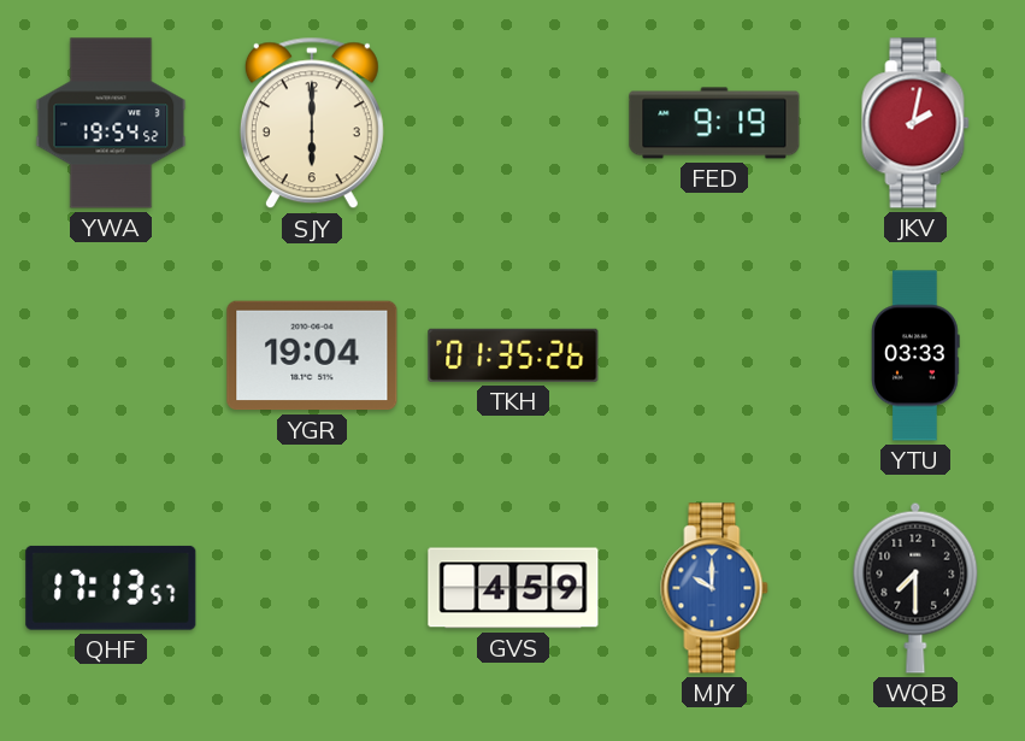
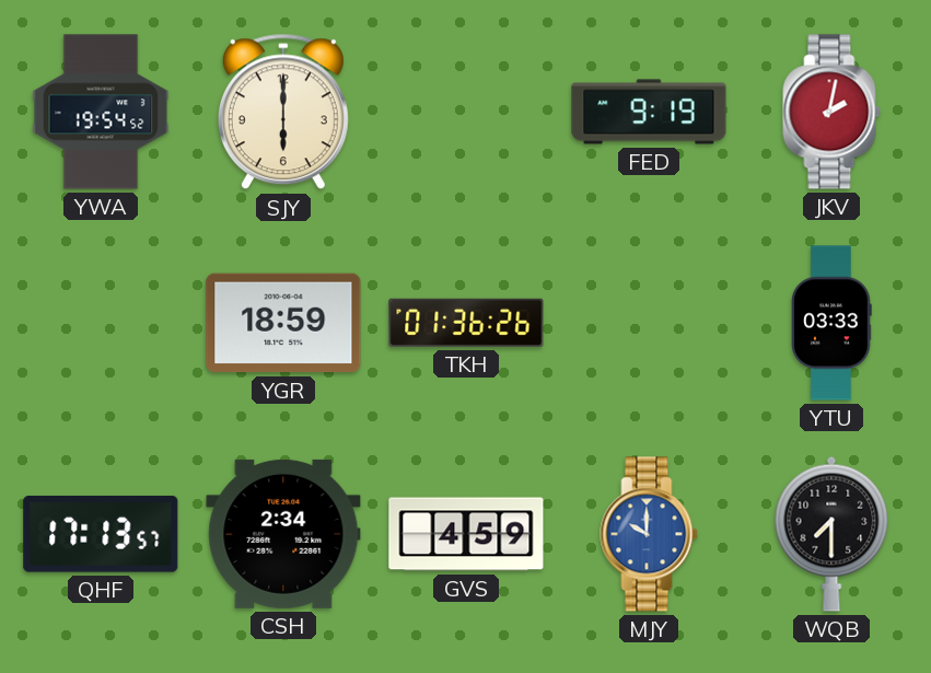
YGR: 19:04 -> 18:59
TKH: 01:35 -> 01:36
CSH: none -> 2:34
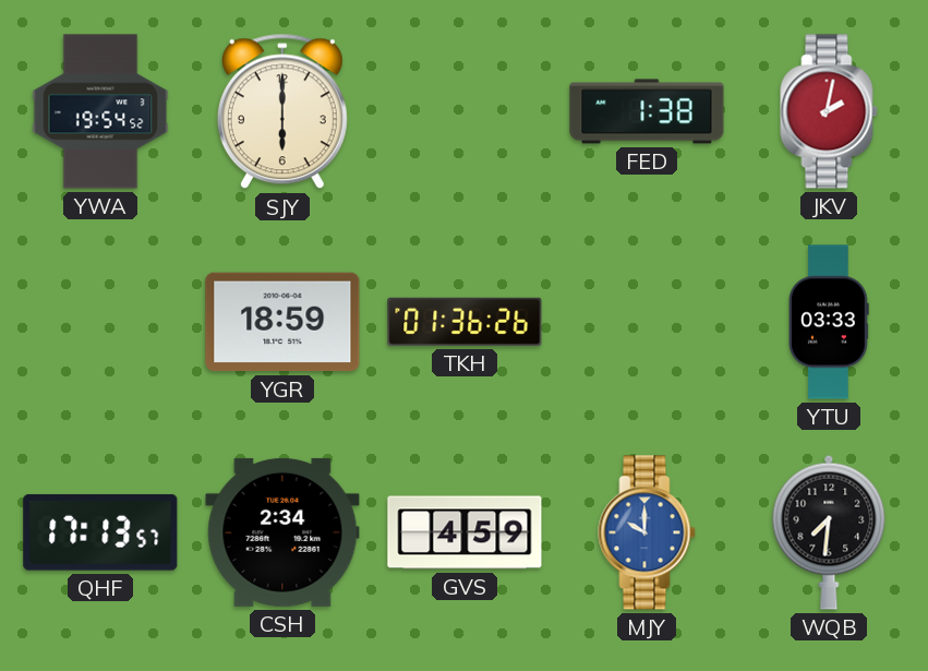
FED: 9:19 -> 1:38
WQB: 7:30 -> 7:31
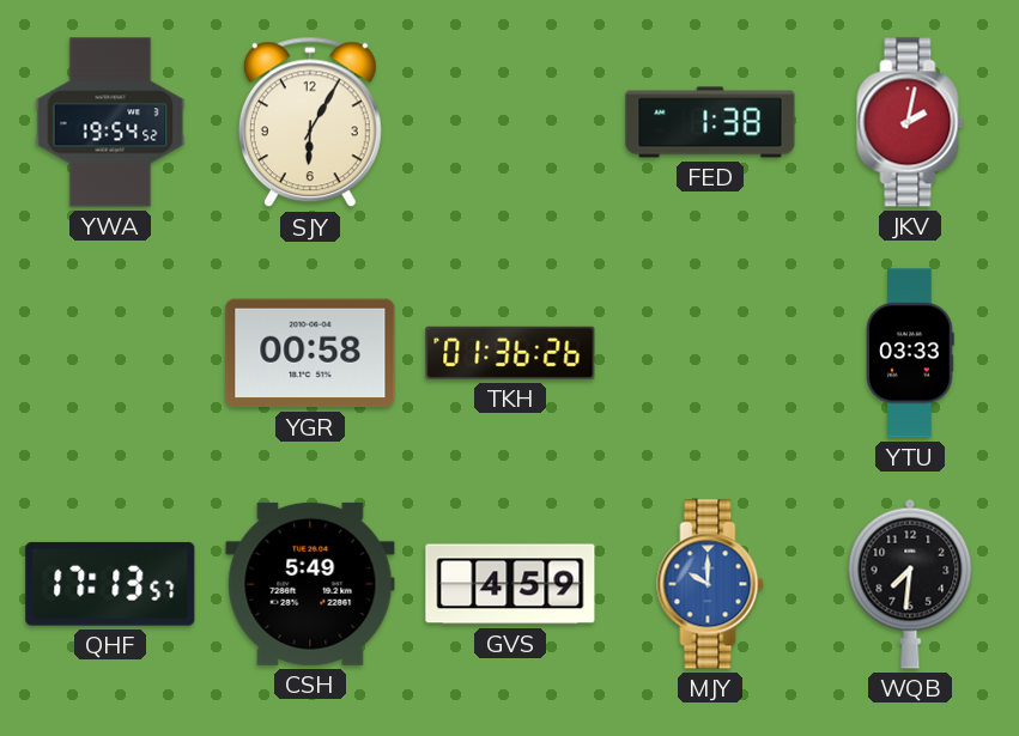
SJY: 6:00 -> 6:05
YGR: 18:59 -> 00:58
CSH: 2:34 -> 5:49
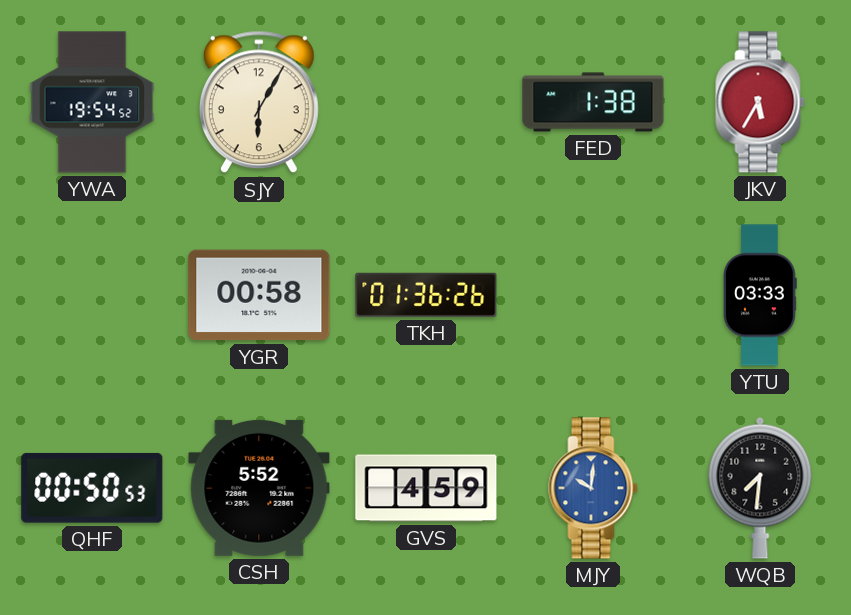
JKV: 2:02 -> 5:35
QHF: 17:13 -> 00:50
CSH: 5:49 -> 5:52
MJY: 10:00 -> 10:01
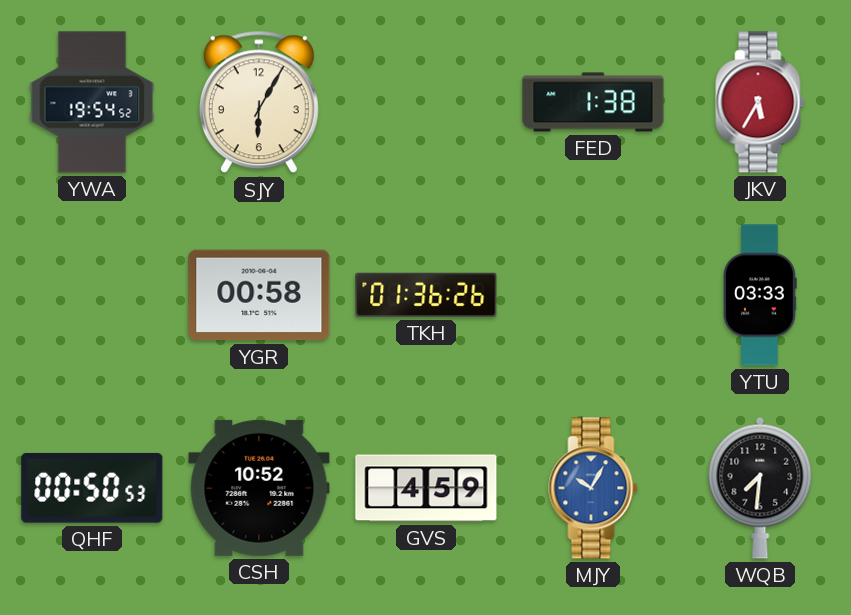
CSH: 5:52 -> 10:52
MJY: 10:01 -> 10:05
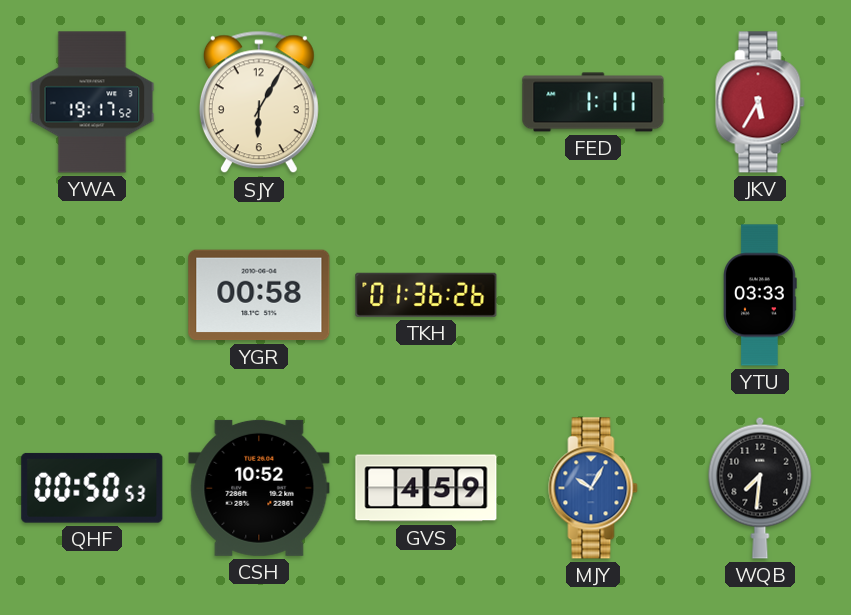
YWA: 19:54 -> 19:17
FED: 1:38 -> 1:11
